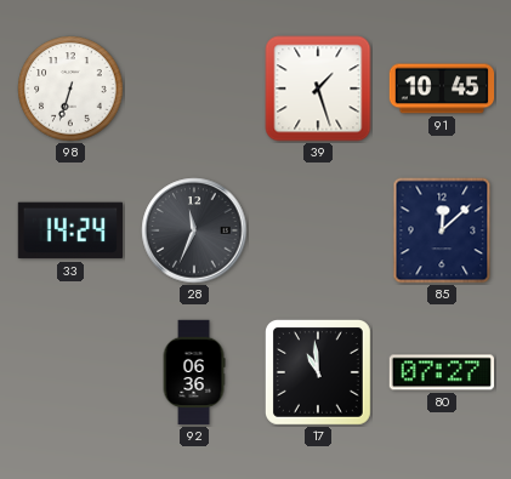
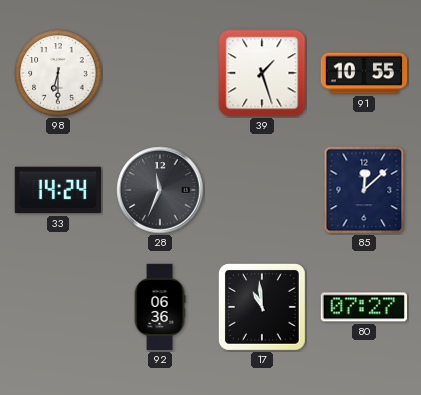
98: 6:33 -> 6:30
91: 10:45 -> 10:55
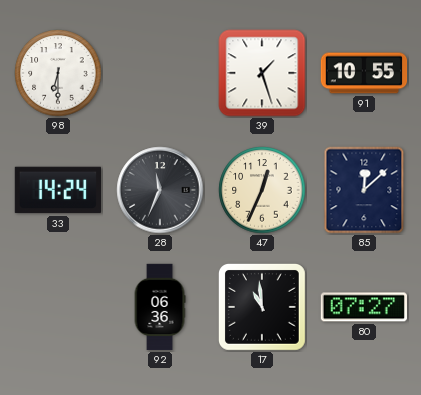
47: none -> 12:34
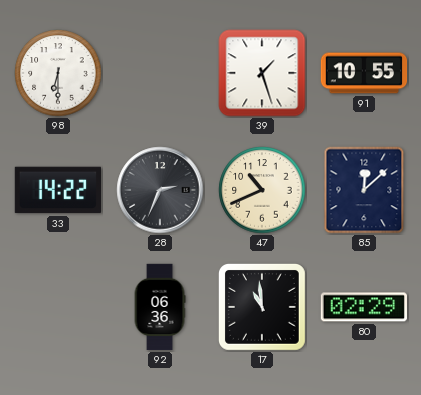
33: 14:24 -> 14:22
28: 11:34 -> 2:34
47: 12:34 -> 10:41
80: 07:27 -> 02:29
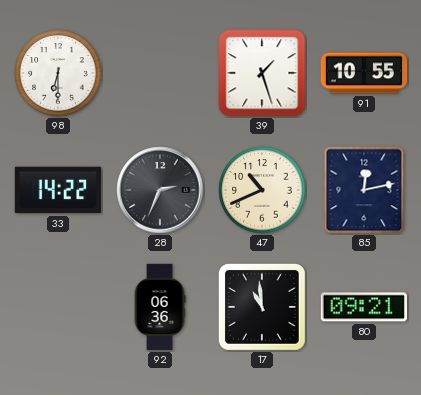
85: 12:08 -> 12:13
80: 02:29 -> 09:21
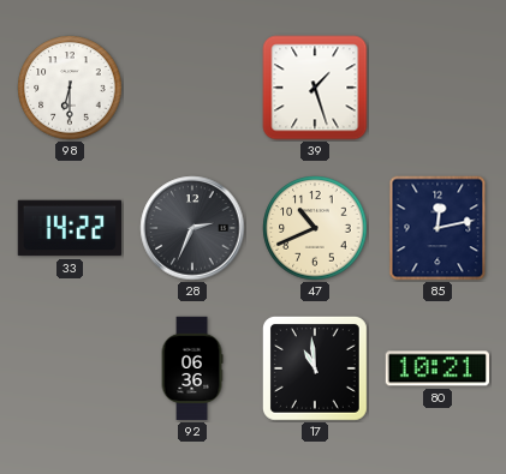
91: 10:55 -> none
80: 09:21 -> 10:21
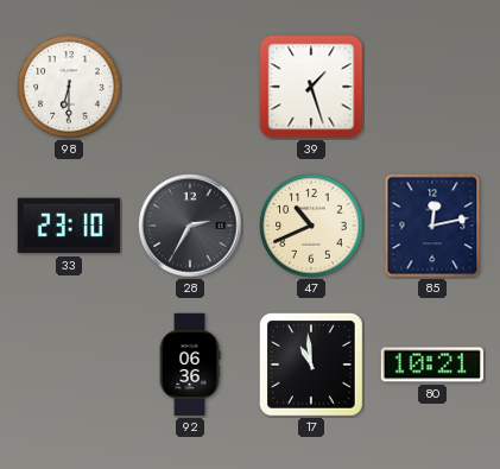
33: 14:22 -> 23:10
28: 2:34 -> 2:35
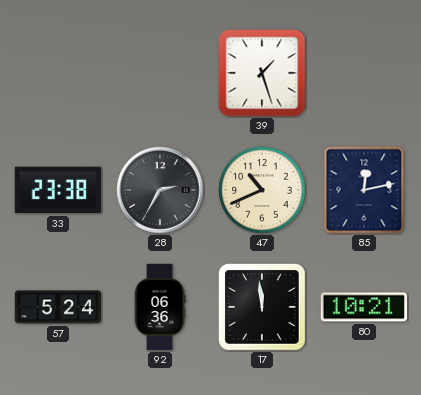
98: 6:30 -> none
33: 23:10 -> 23:38
57: none -> 5:24
17: 10:59 -> 11:59
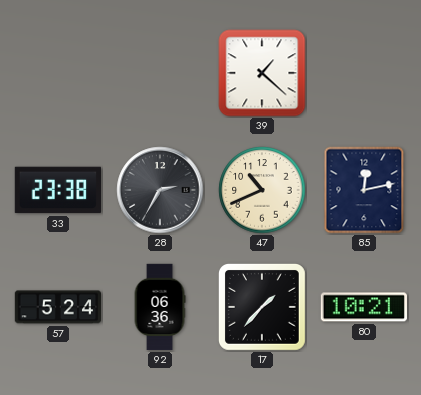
39: 1:27 -> 1:22
17: 11:59 -> 1:37
